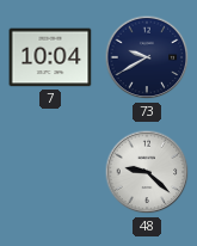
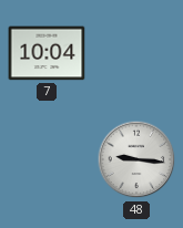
73: 9:40 -> none
48: 9:22 -> 9:16
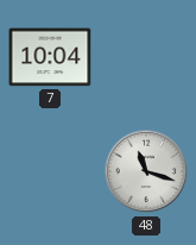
48: 9:16 -> 11:18
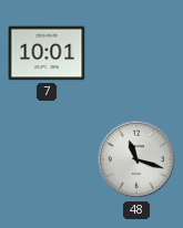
7: 10:04 -> 10:01
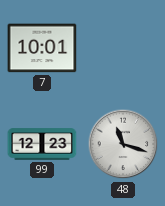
99: none -> 12:23
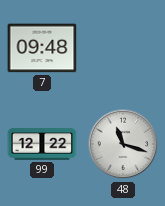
7: 10:01 -> 09:48
99: 12:23 -> 12:22
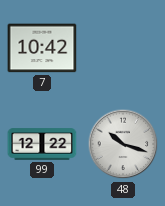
7: 09:48 -> 10:42
48: 11:18 -> 10:18
